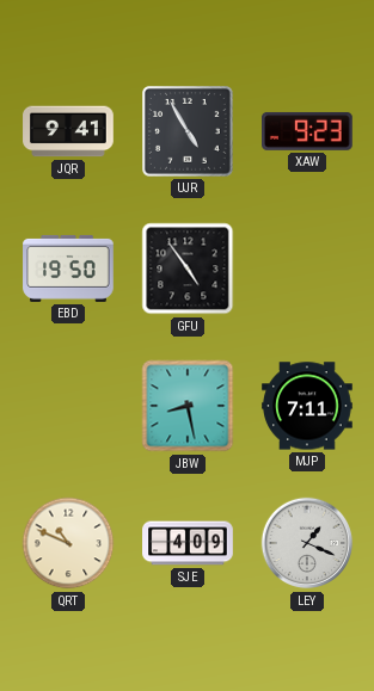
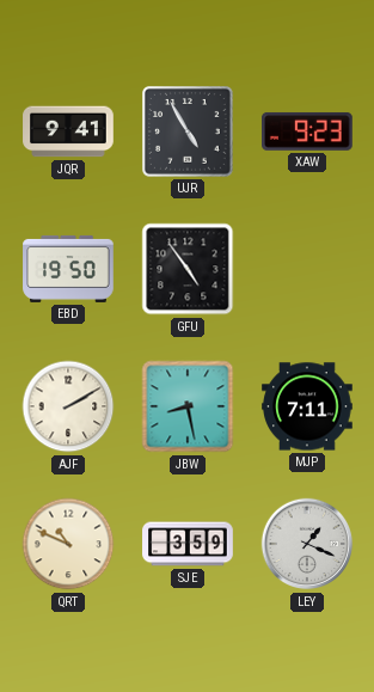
AJF: none -> 2:10
SJE: 4:09 -> 3:59
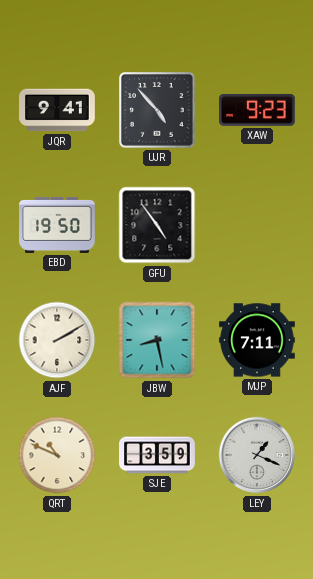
UJR: 4:55 -> 4:53
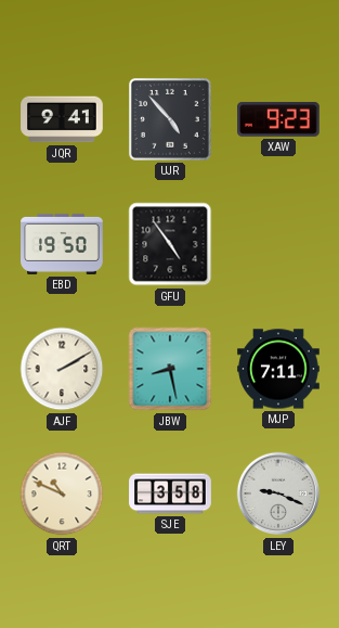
SJE: 3:59 -> 3:58
LEY: 1:19 -> 9:19
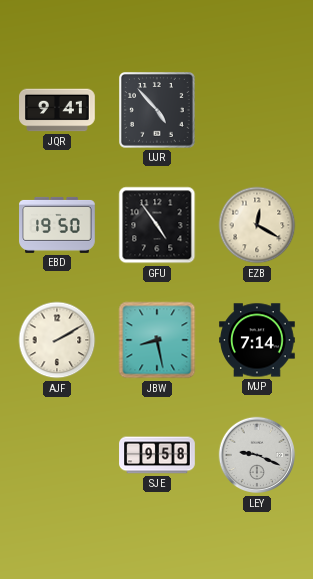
XAW: 9:23 -> none
EZB: none -> 12:20
MJP: 7:11 -> 7:14
QRT: 10:49 -> none
SJE: 3:58 -> 9:58
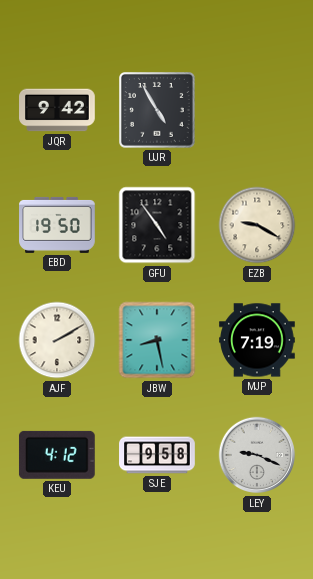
JQR: 9:41 -> 9:42
UJR: 4:53 -> 4:55
EZB: 12:20 -> 9:20
MJP: 7:14 -> 7:19
KEU: none -> 4:12
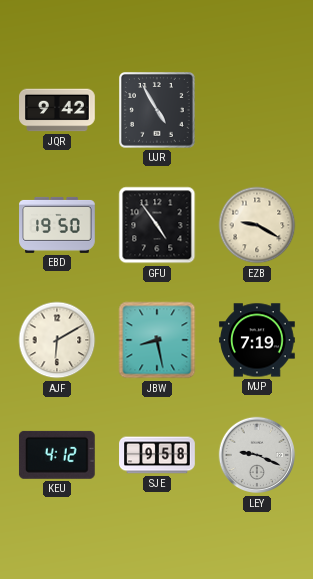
AJF: 2:10 -> 6:10
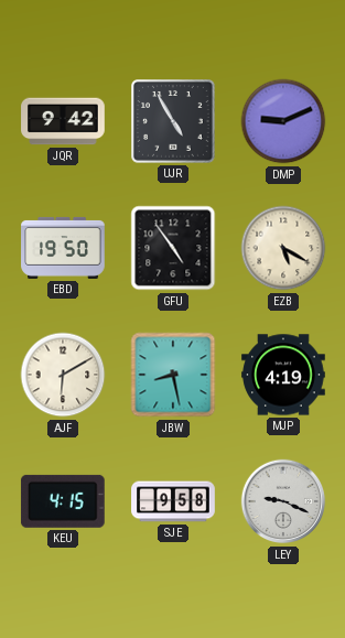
DMP: none -> 9:11
EZB: 9:20 -> 5:20
MJP: 7:19 -> 4:19
KEU: 4:12 -> 4:15
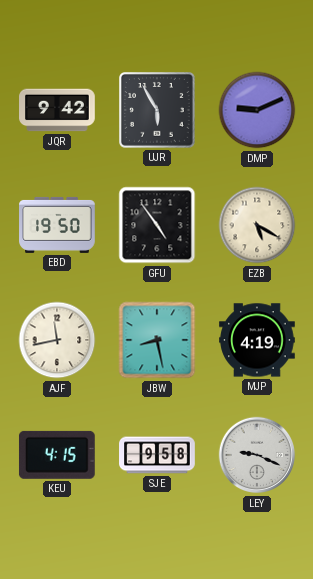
UJR: 4:55 -> 5:55
AJF: 6:10 -> 11:43
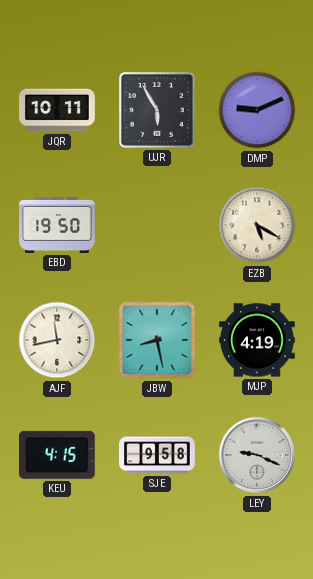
JQR: 9:42 -> 10:11
GFU: 4:54 -> none
